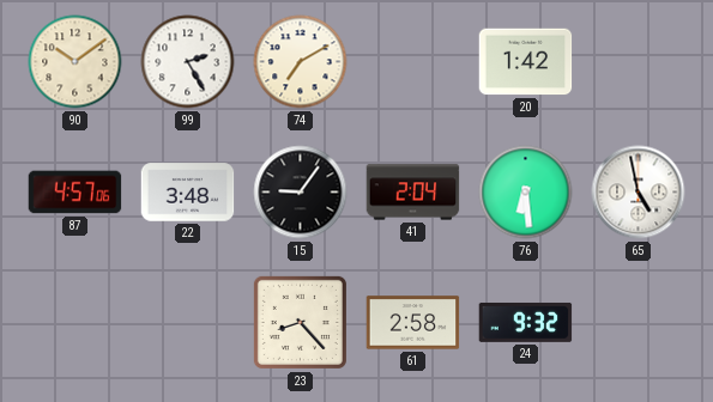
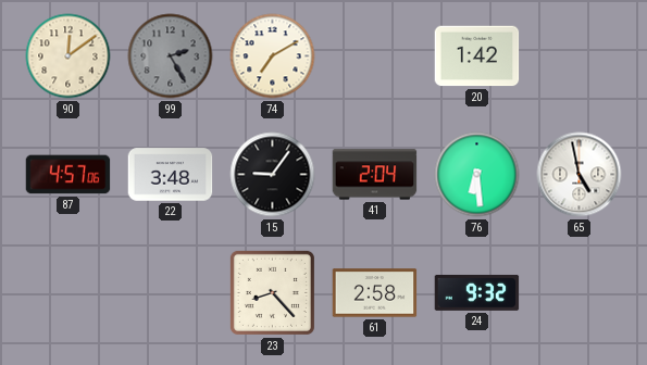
90: 10:09 -> 12:09
99 dial: white -> grey
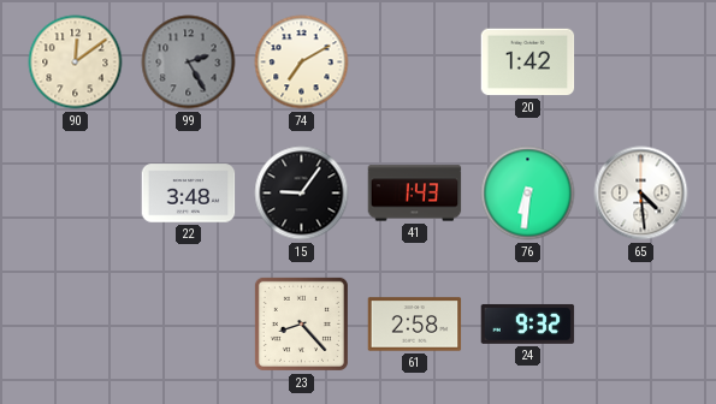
87: 4:57 -> none
41: 2:04 -> 1:43
76: 6:29 -> 6:31
65: 4:58 -> 4:29
